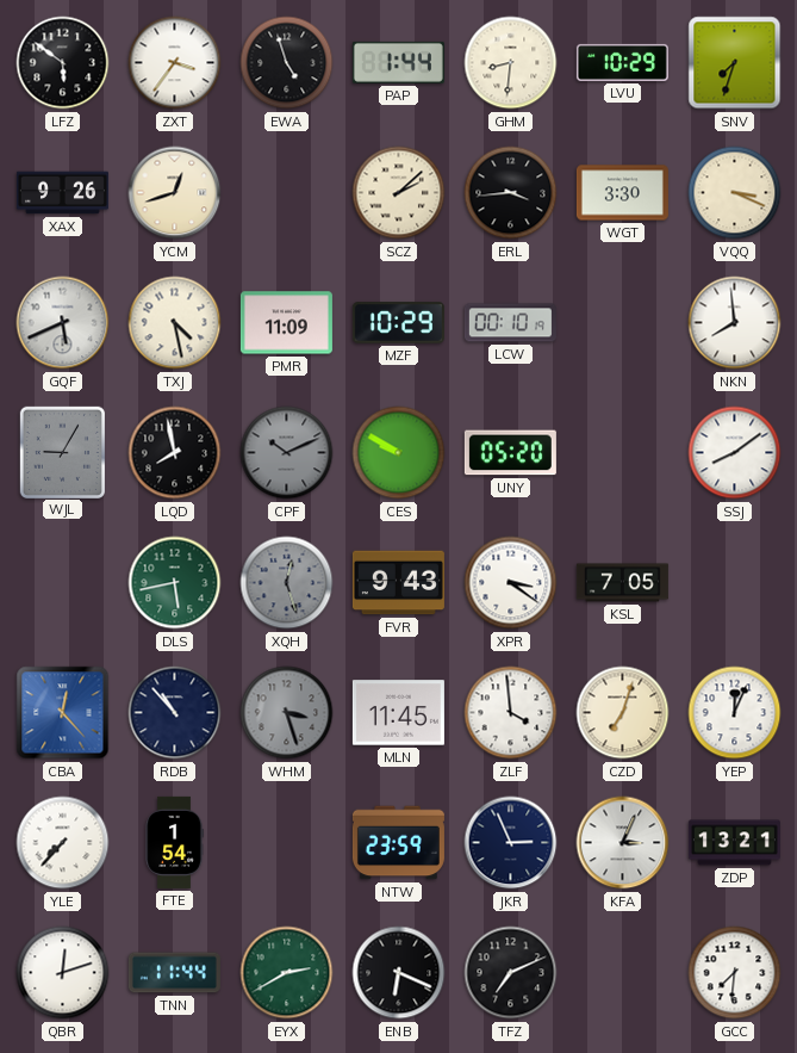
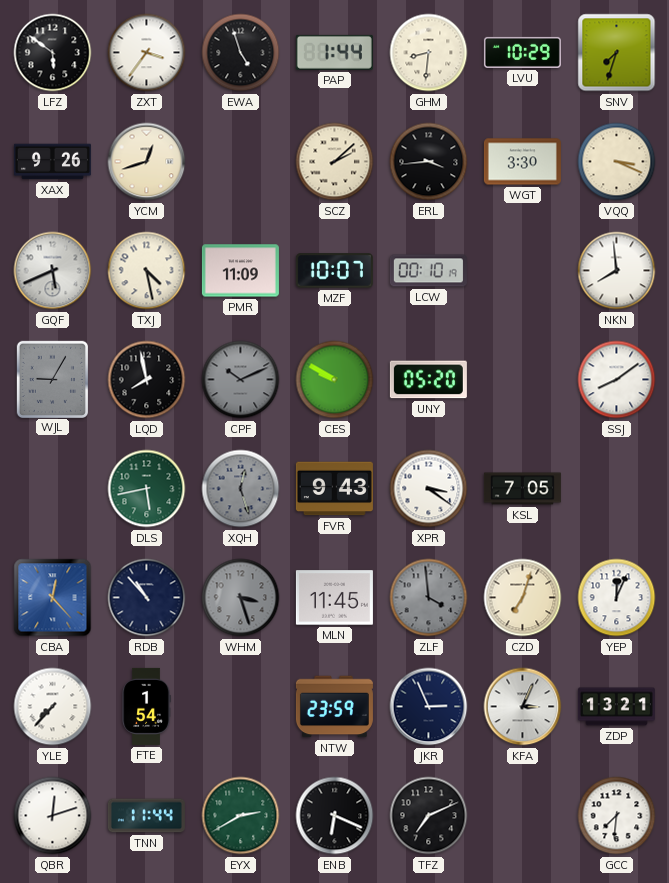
MZF: 10:29 -> 10:07
ZLF dial: white -> grey
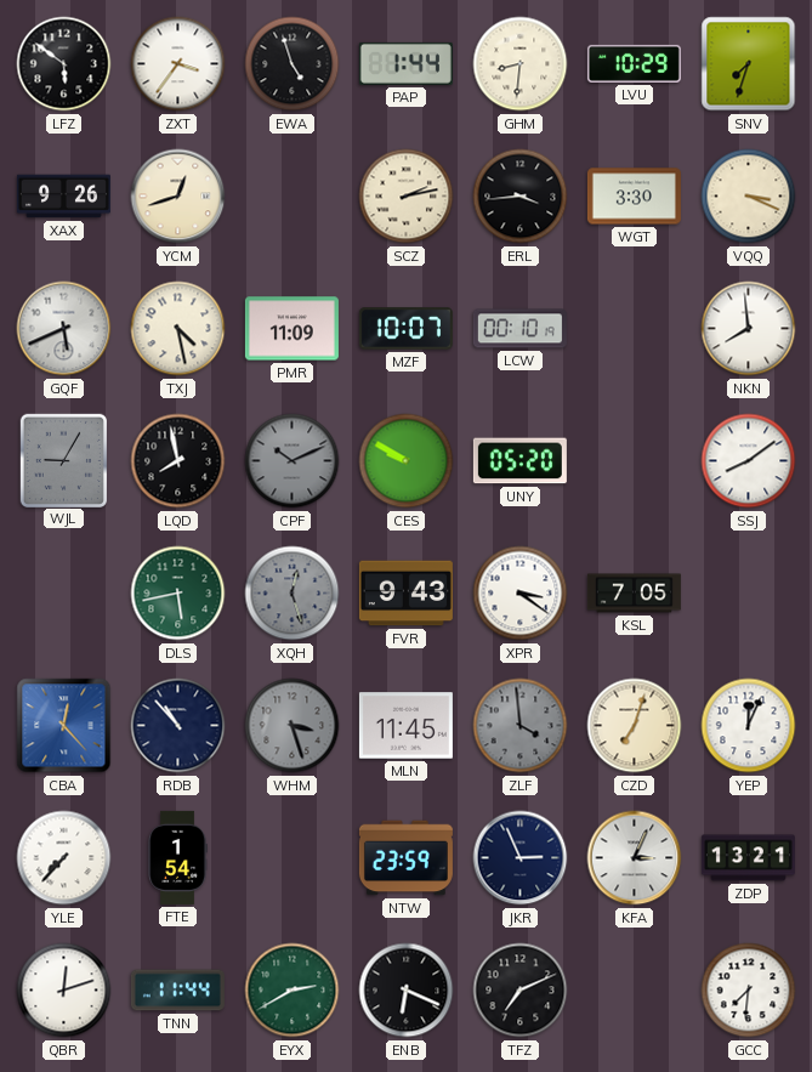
SCZ: 2:08 -> 2:13
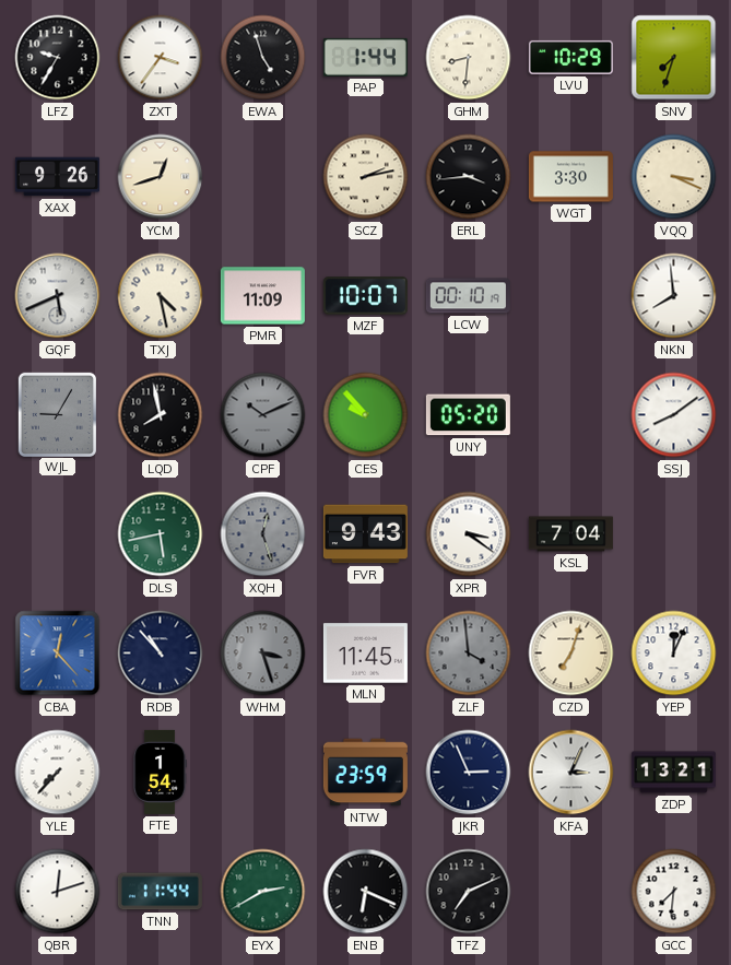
LFZ: 5:51 -> 9:35
CES: 9:50 -> 9:53
KSL: 7:05 -> 7:04
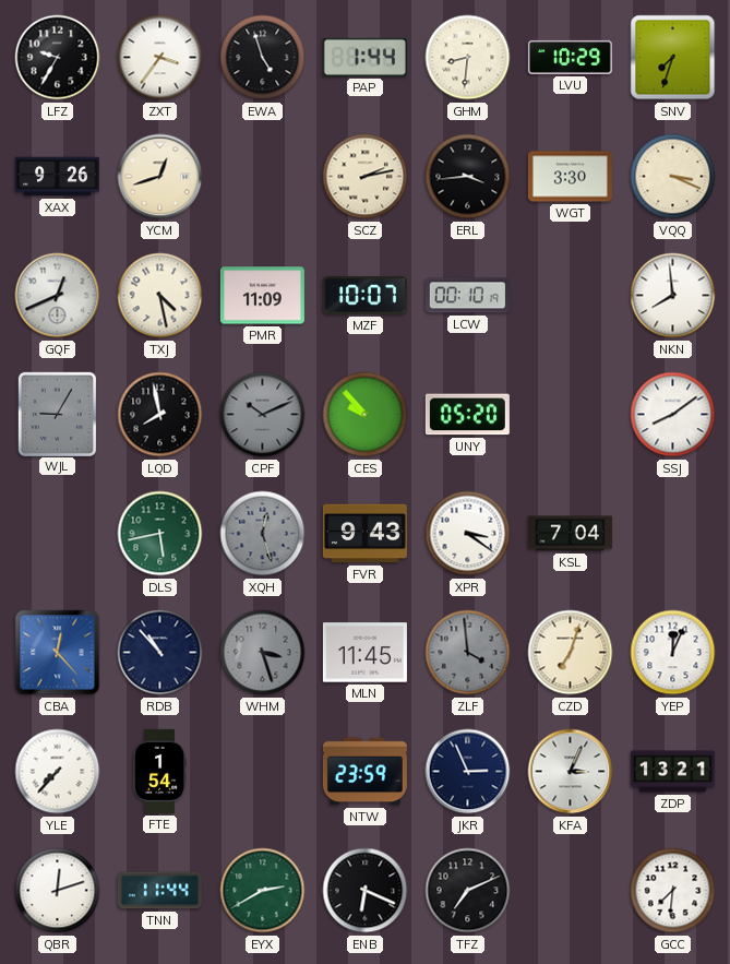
GQF: 5:41 -> 12:41
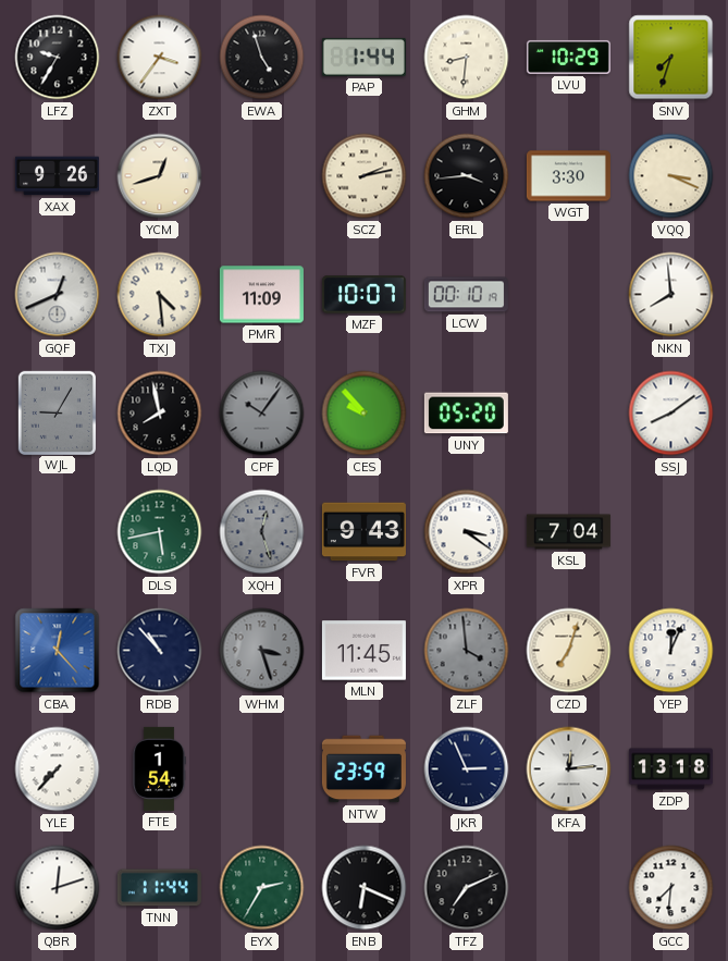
TXJ: 4:28 -> 4:29
CPF: 10:11 -> 10:06
KFA: 3:04 -> 12:14
ZDP: 13:21 -> 13:18
EYX: 2:40 -> 2:35
